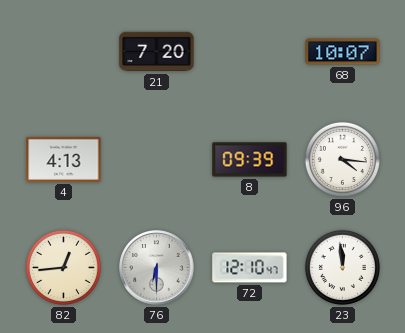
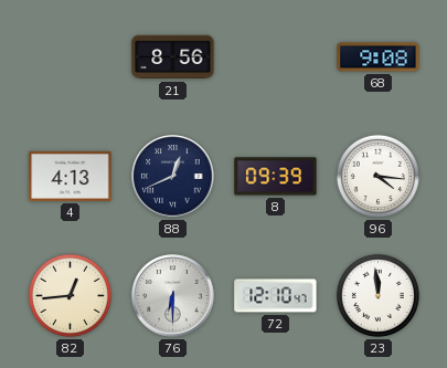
21: 7:20 -> 8:56
68: 10:07 -> 9:08
88: none -> 12:41
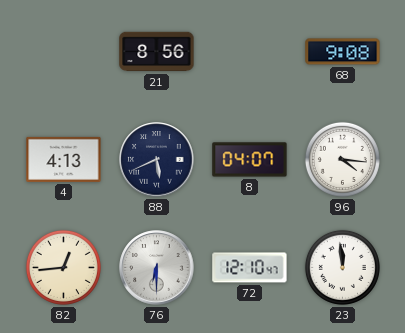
88: 12:41 -> 5:41
8: 09:39 -> 04:07
